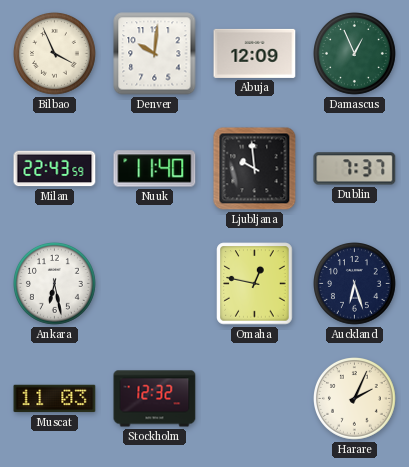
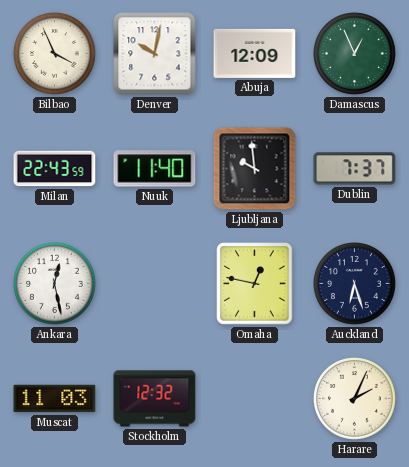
Denver: 10:01 -> 10:02
Ankara: 6:28 -> 12:28
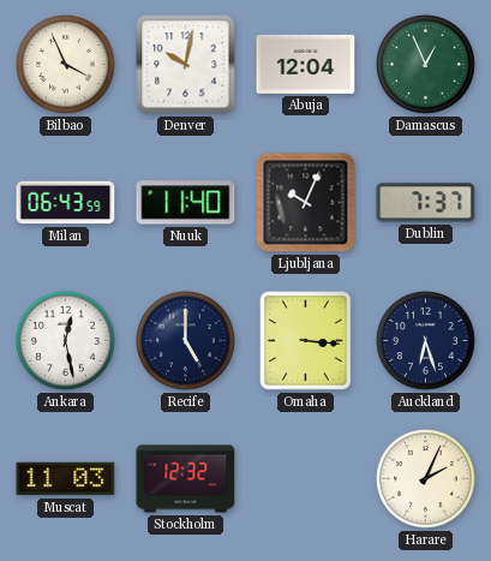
Abuja: 12:09 -> 12:04
Milan: 22:43 -> 06:43
Ljubljana: 9:59 -> 10:04
Recife: none -> 5:00
Omaha: 12:47 -> 3:16
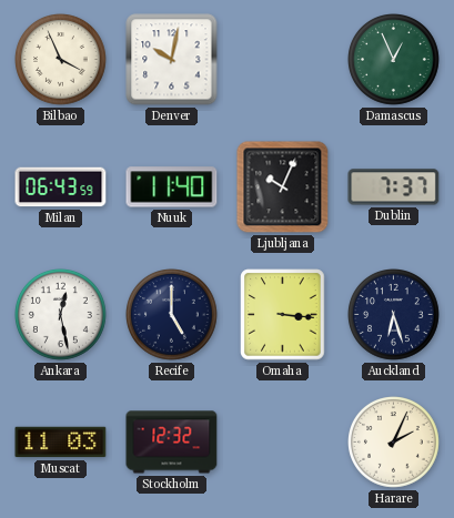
Abuja: 12:04 -> none
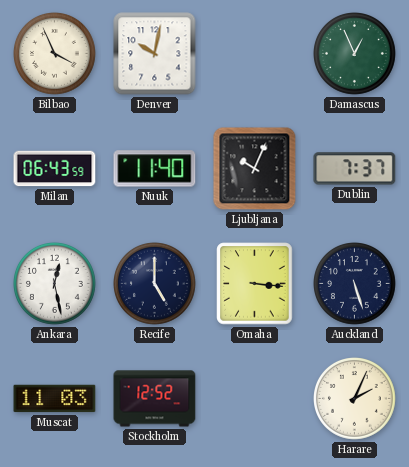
Auckland: 6:27 -> 5:27
Stockholm: 12:32 -> 12:52
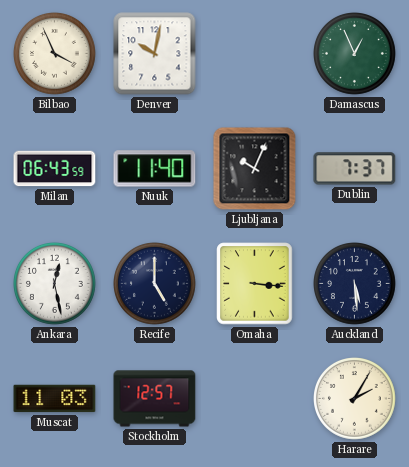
Auckland: 5:27 -> 5:29
Stockholm: 12:52 -> 12:57
Harare: 2:04 -> 2:05
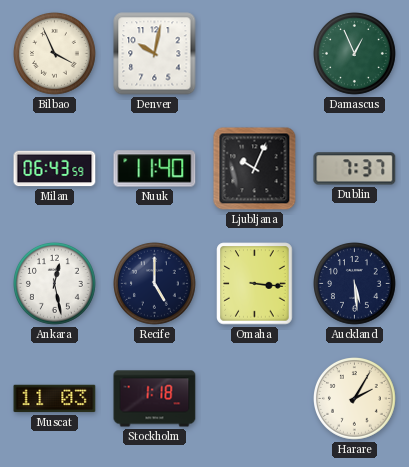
Stockholm: 12:57 -> 1:18
